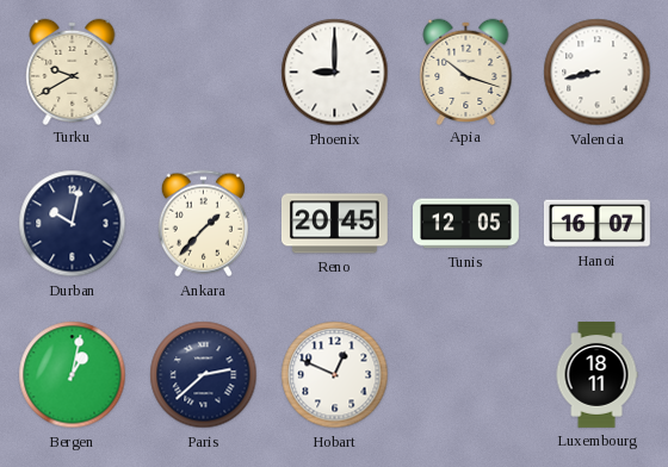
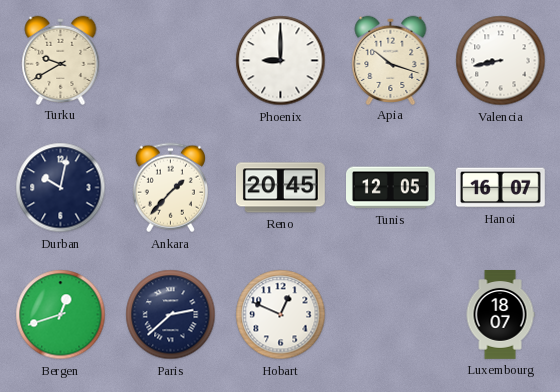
Bergen: 1:02 -> 12:42
Luxembourg: 18:11 -> 18:07
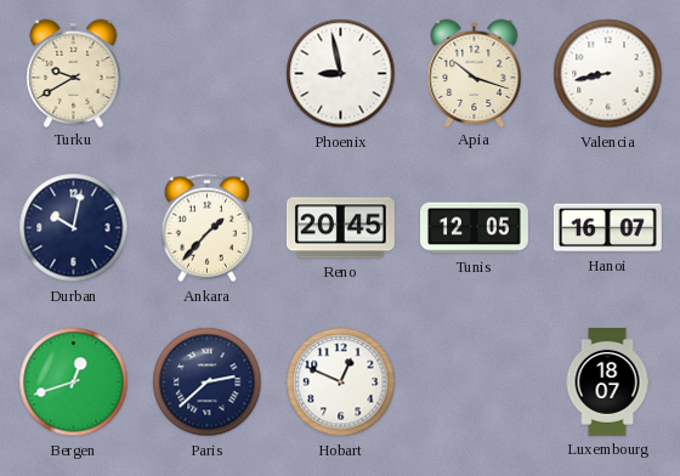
Phoenix: 9:00 -> 8:58
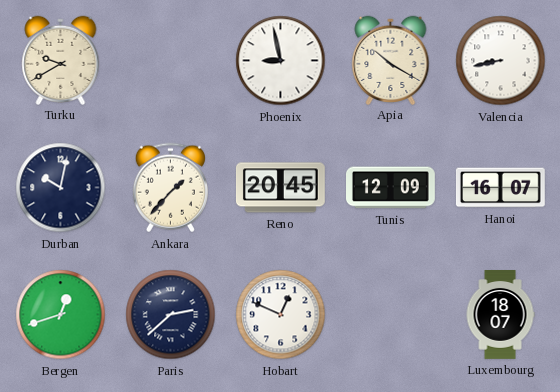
Apia: 10:18 -> 10:20
Tunis: 12:05 -> 12:09
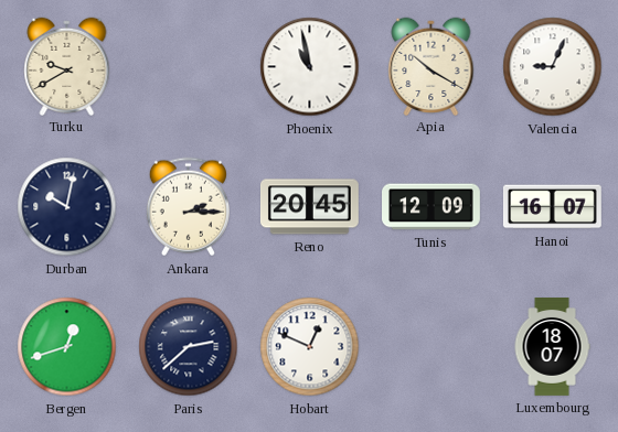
Phoenix: 8:58 -> 10:58
Valencia: 8:43 -> 9:04
Ankara: 1:37 -> 2:15
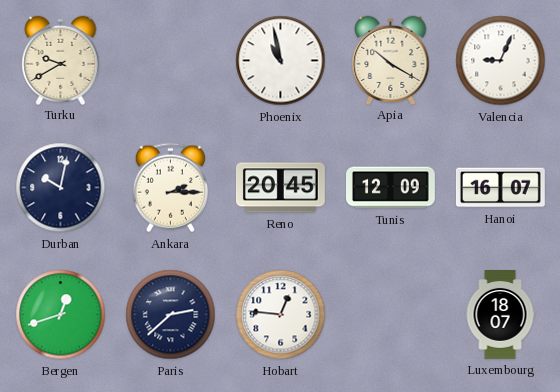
Hobart: 12:49 -> 12:46
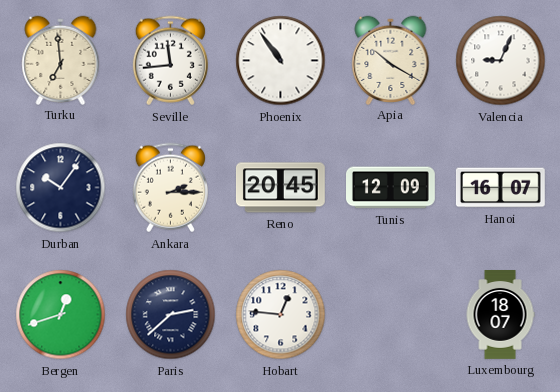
Turku: 9:40 -> 6:59
Seville: none -> 11:44
Phoenix: 10:58 -> 10:54
Durban: 10:02 -> 10:06
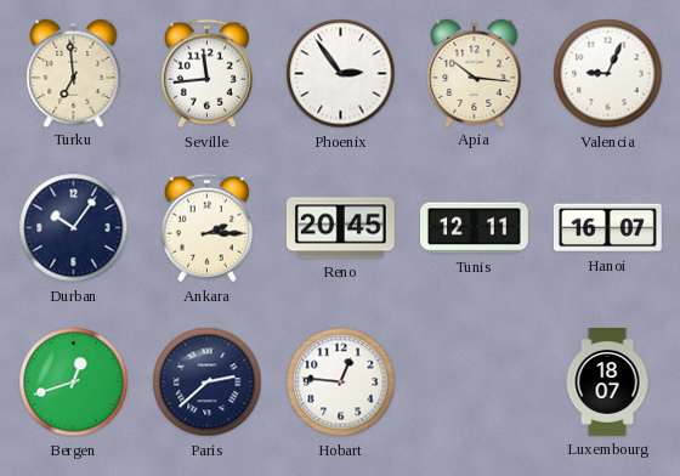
Phoenix: 10:54 -> 2:54
Apia: 10:20 -> 10:16
Tunis: 12:09 -> 12:11
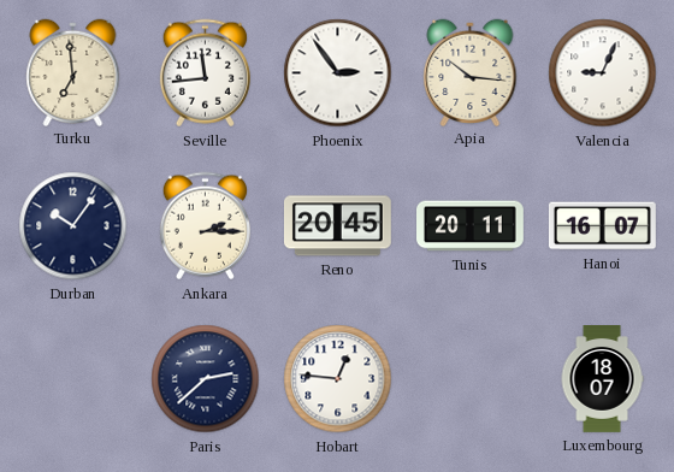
Tunis: 12:11 -> 20:11
Bergen: 12:42 -> none
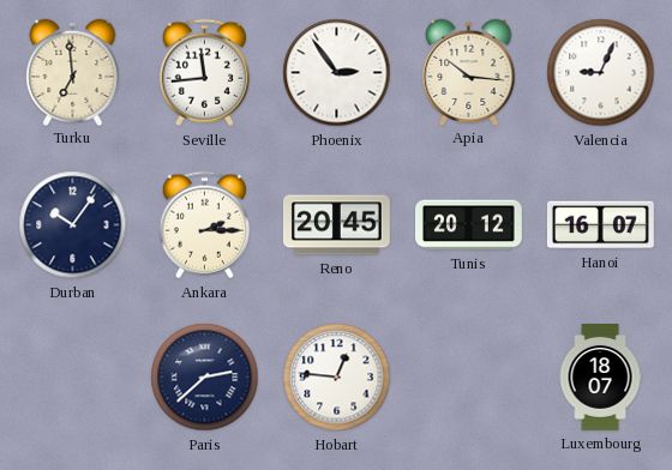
Tunis: 20:11 -> 20:12
